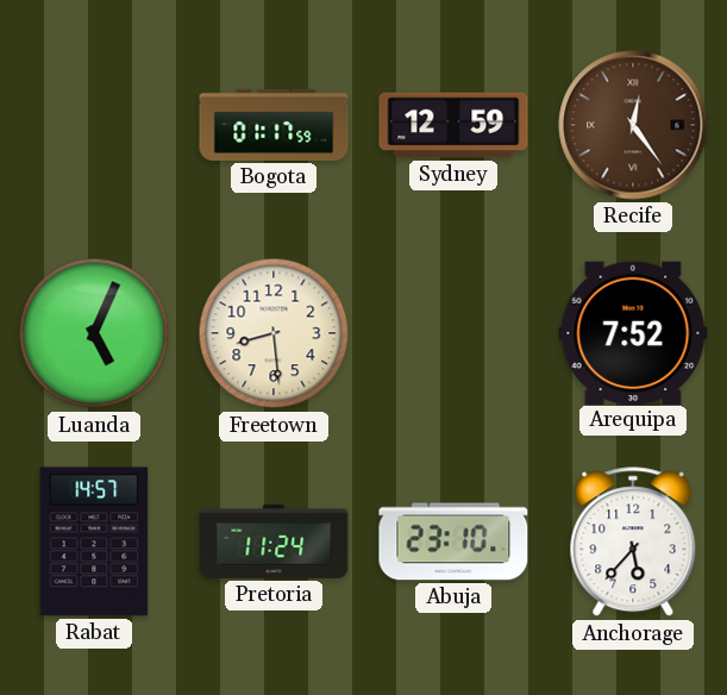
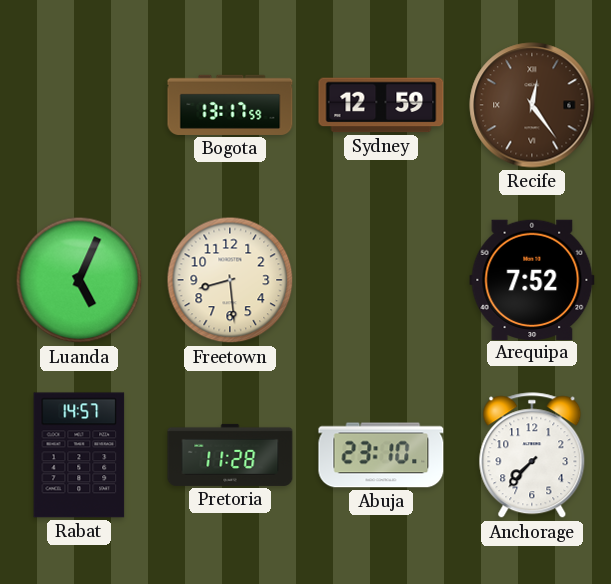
Bogota: 01:17 -> 13:17
Pretoria: 11:24 -> 11:28
Anchorage: 5:37 -> 7:37
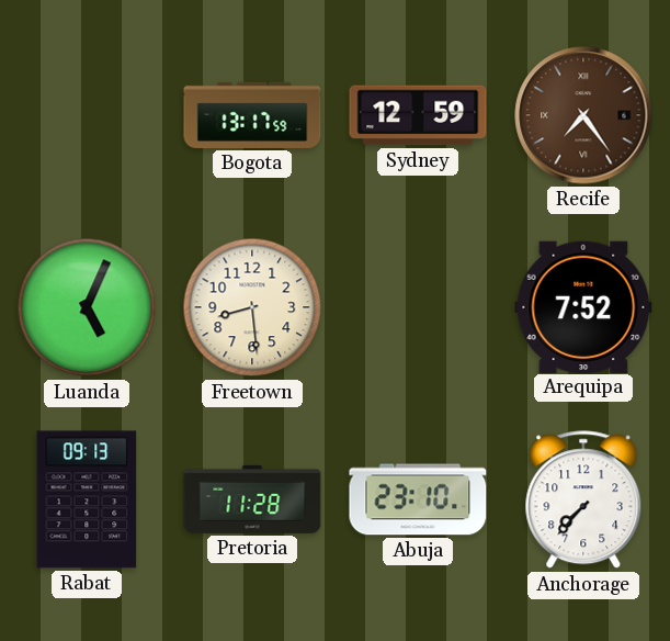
Recife: 12:24 -> 7:24
Rabat: 14:57 -> 09:13
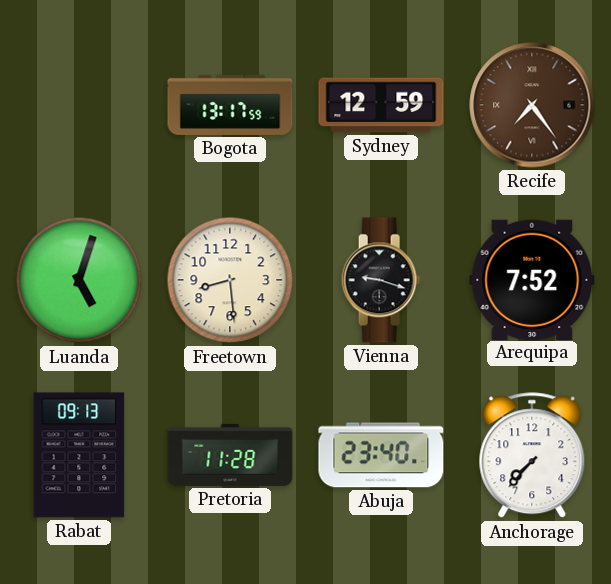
Luanda: 5:04 -> 5:03
Vienna: none -> 9:18
Abuja: 23:10 -> 23:40
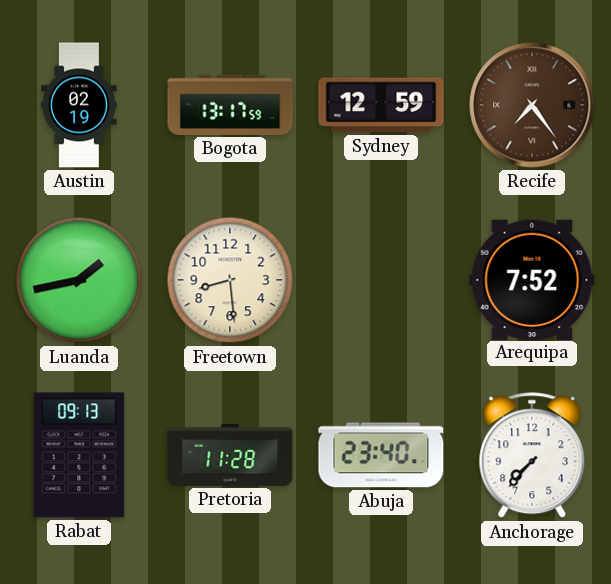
Austin: none -> 02:19
Luanda: 5:03 -> 1:43
Vienna: 9:18 -> none
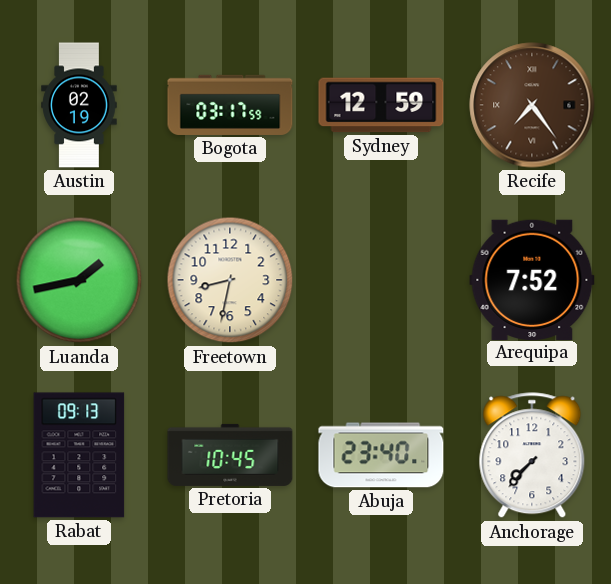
Bogota: 13:17 -> 03:17
Freetown: 8:29 -> 8:32
Pretoria: 11:28 -> 10:45
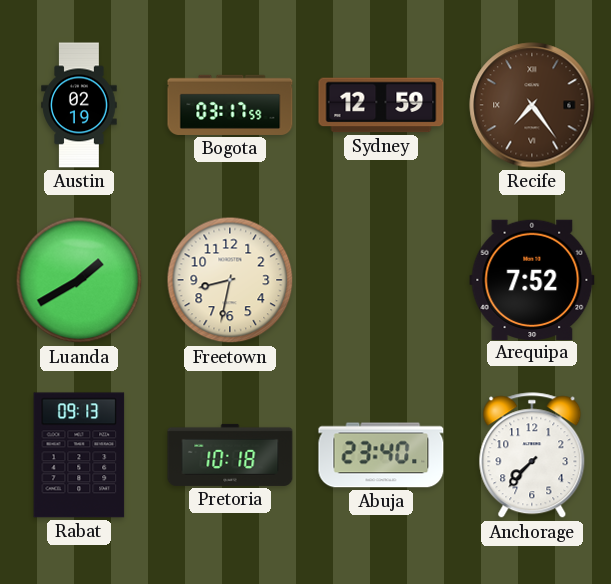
Luanda: 1:43 -> 1:40
Pretoria: 10:45 -> 10:18
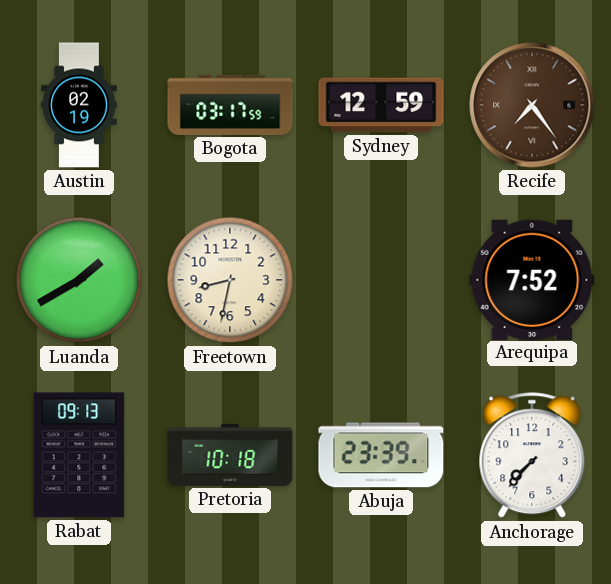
Abuja: 23:40 -> 23:39
